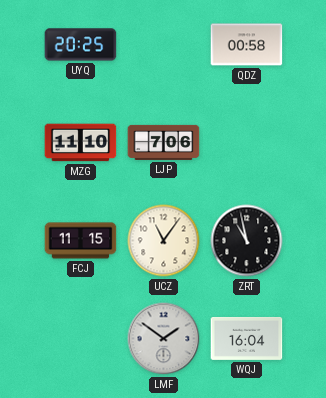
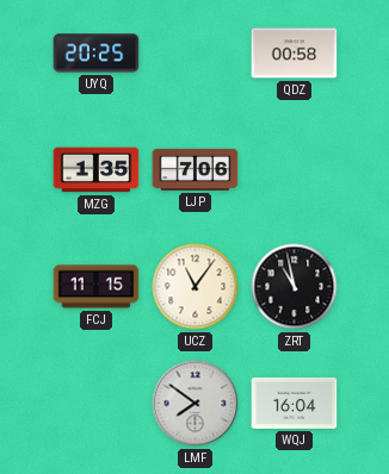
MZG: 11:10 -> 1:35
LMF: 1:51 -> 7:51
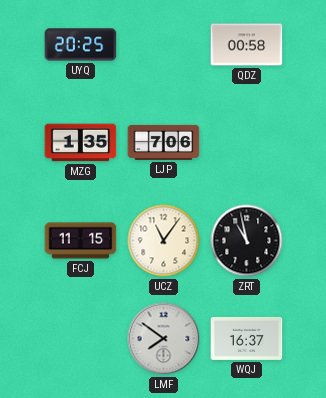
WQJ: 16:04 -> 16:37
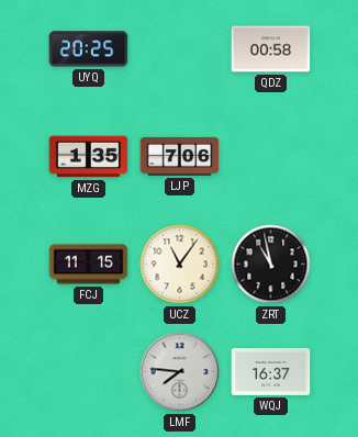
LMF: 7:51 -> 7:46
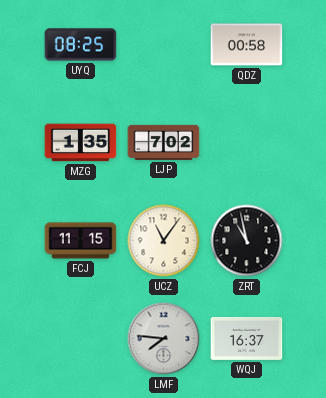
UYQ: 20:25 -> 08:25
LJP: 7:06 -> 7:02
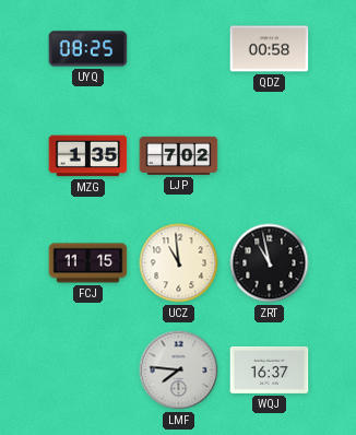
UCZ: 11:06 -> 10:59
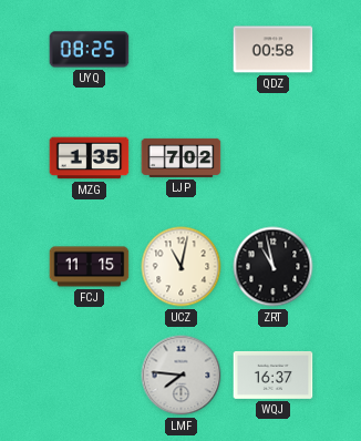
UCZ: 10:59 -> 11:02
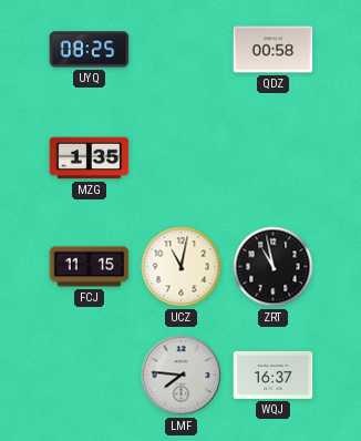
LJP: 7:02 -> none
